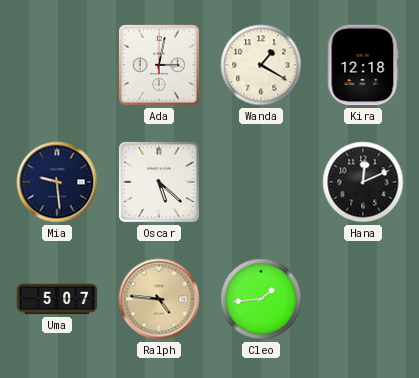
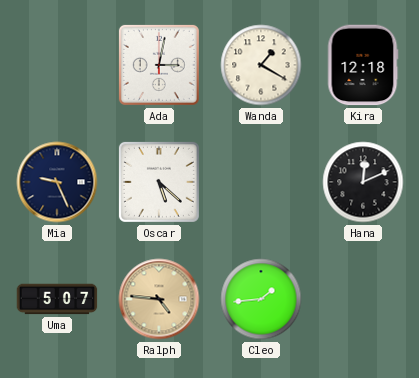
Mia: 9:29 -> 9:26
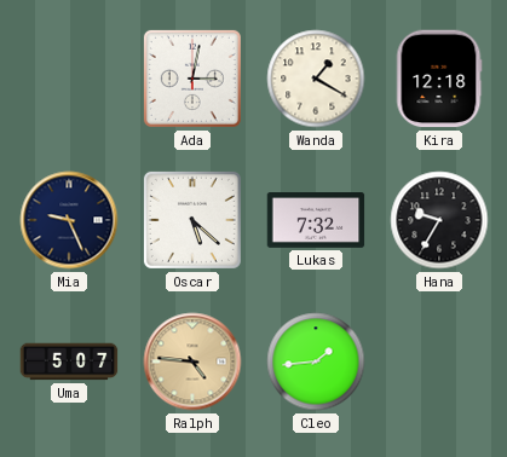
Lukas: none -> 7:32
Hana: 12:11 -> 9:35
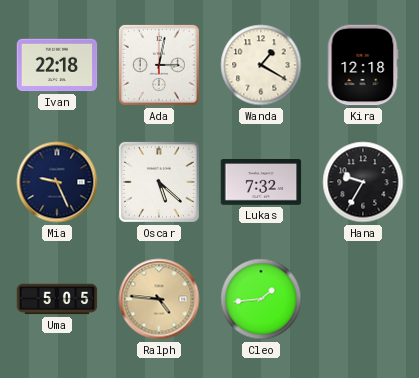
Ivan: none -> 22:18
Uma: 5:07 -> 5:05
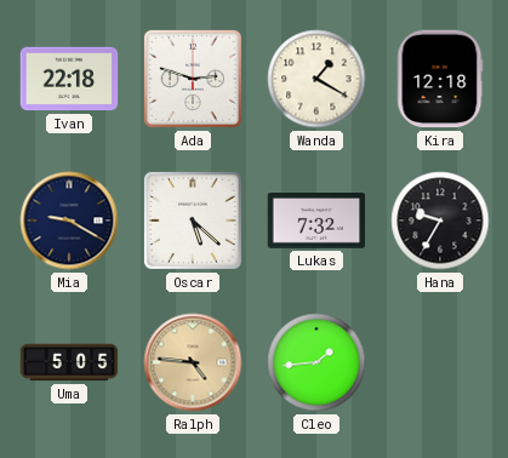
Ada: 3:02 -> 2:48
Mia: 9:26 -> 9:20
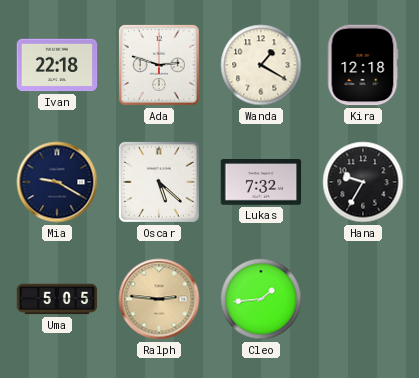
Ralph: 4:46 -> 2:46
